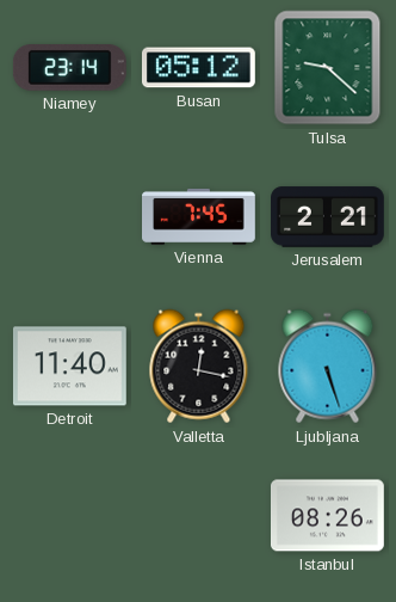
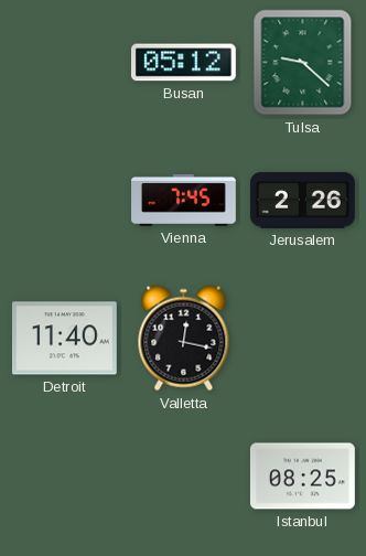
Niamey: 23:14 -> none
Jerusalem: 2:21 -> 2:26
Ljubljana: 5:27 -> none
Istanbul: 08:26 -> 08:25
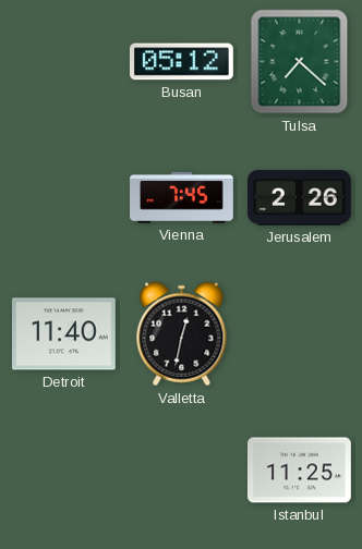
Tulsa: 9:22 -> 7:22
Valletta: 12:17 -> 12:32
Istanbul: 08:25 -> 11:25
